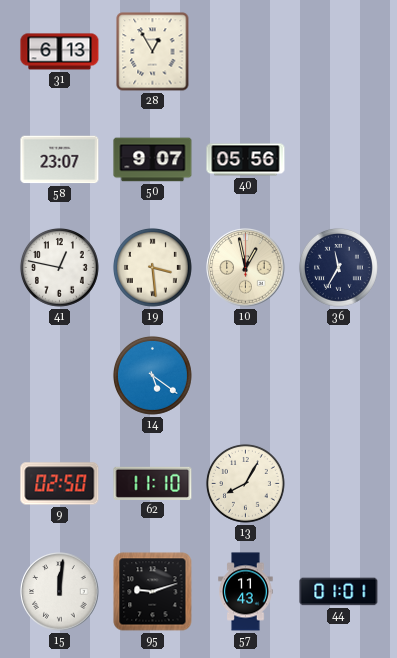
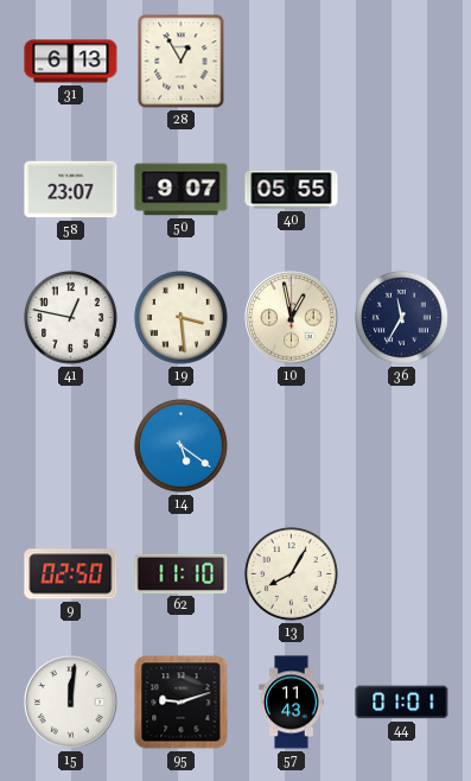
40: 05:56 -> 05:55
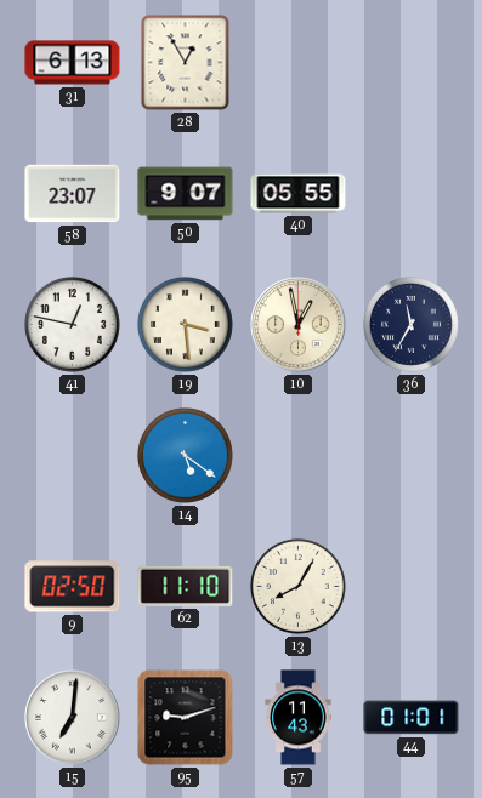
15: 12:01 -> 7:01
